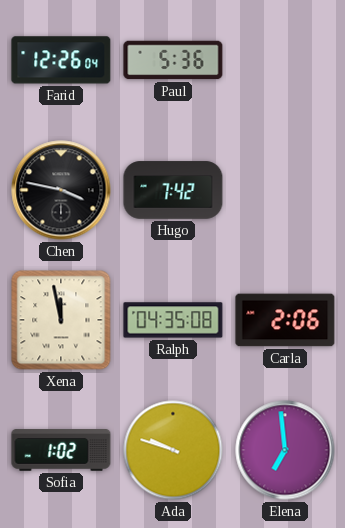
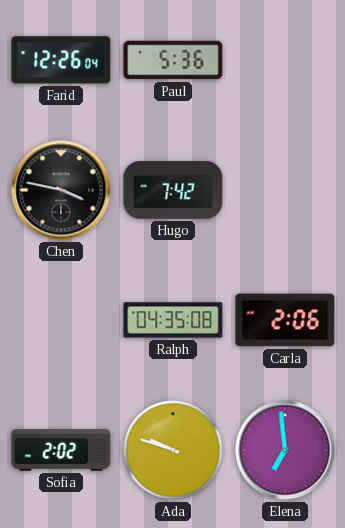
Xena: 11:58 -> none
Sofia: 1:02 -> 2:02
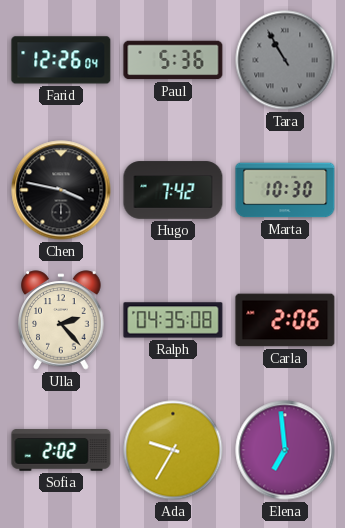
Tara: none -> 10:55
Marta: none -> 10:30
Ulla: none -> 2:23
Ada: 9:48 -> 9:35
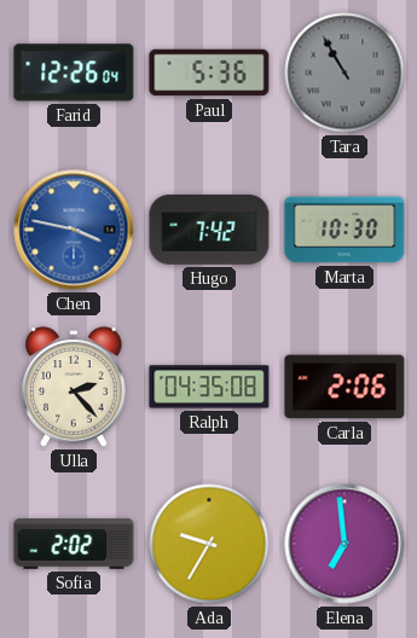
Chen dial: black -> blue
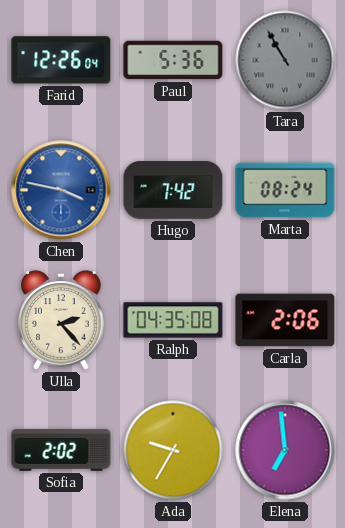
Marta: 10:30 -> 08:24
